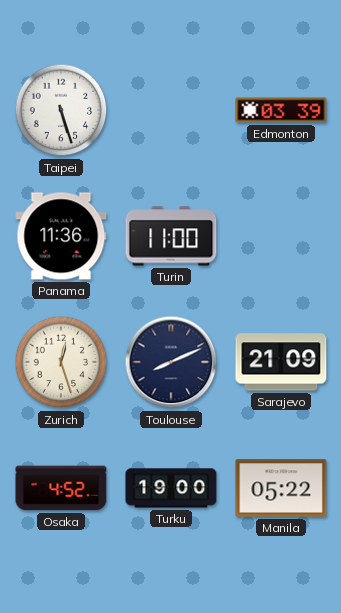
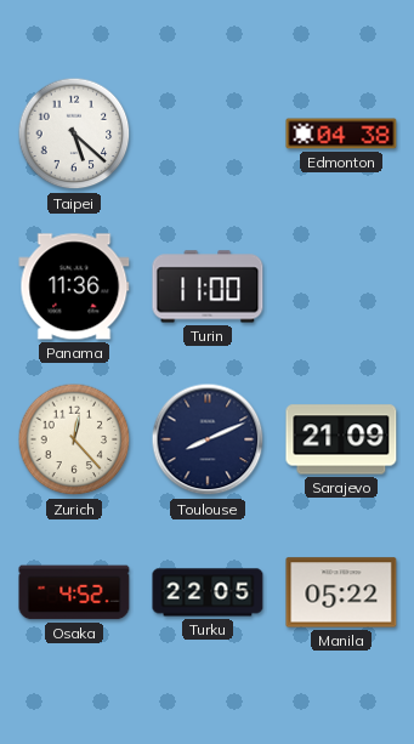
Taipei: 5:27 -> 5:22
Edmonton: 03:39 -> 04:38
Zurich: 12:27 -> 12:23
Turku: 19:00 -> 22:05
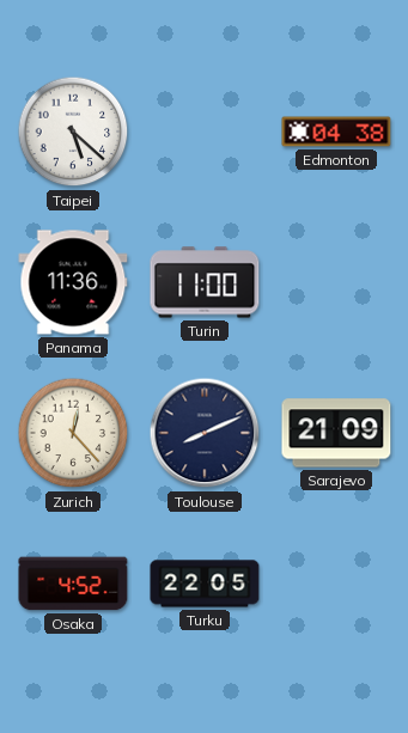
Manila: 05:22 -> none
